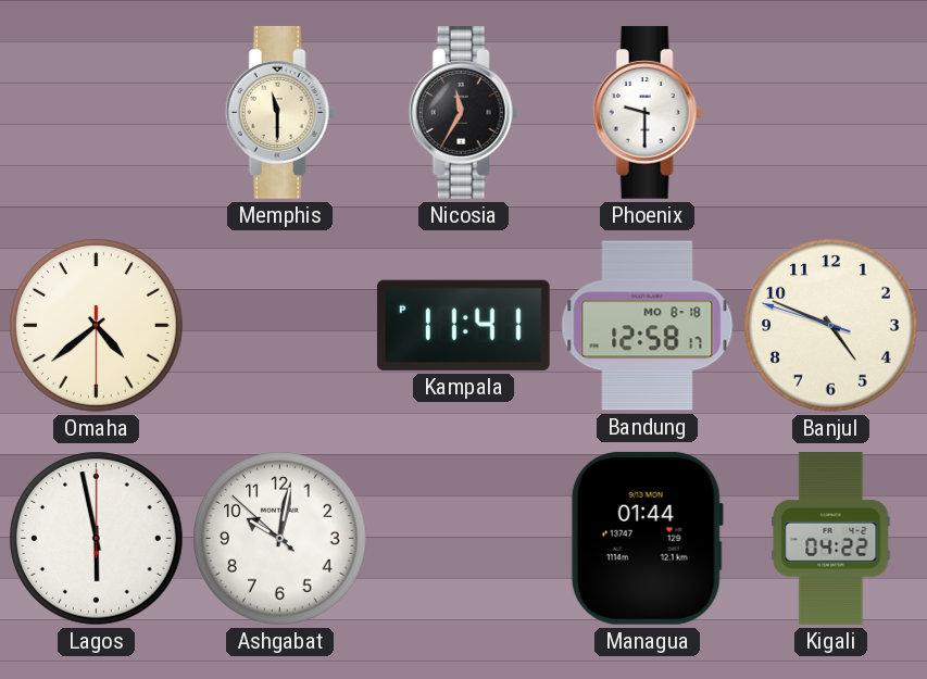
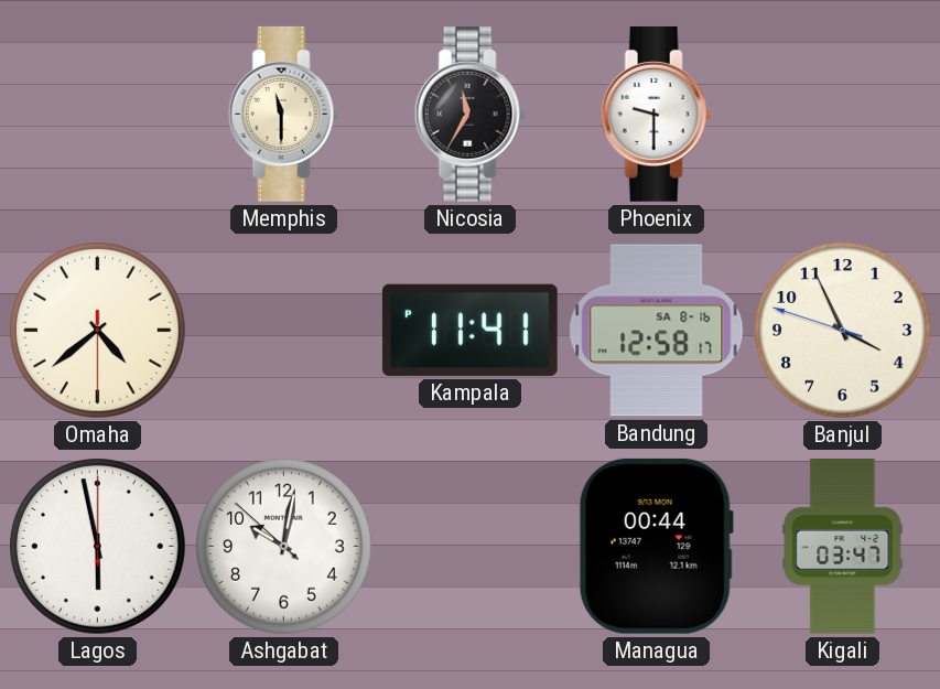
Bandung date: MO 8-18 -> SA 8-16
Banjul: 4:48 -> 3:55
Managua: 01:44 -> 00:44
Kigali: 04:22 -> 03:47
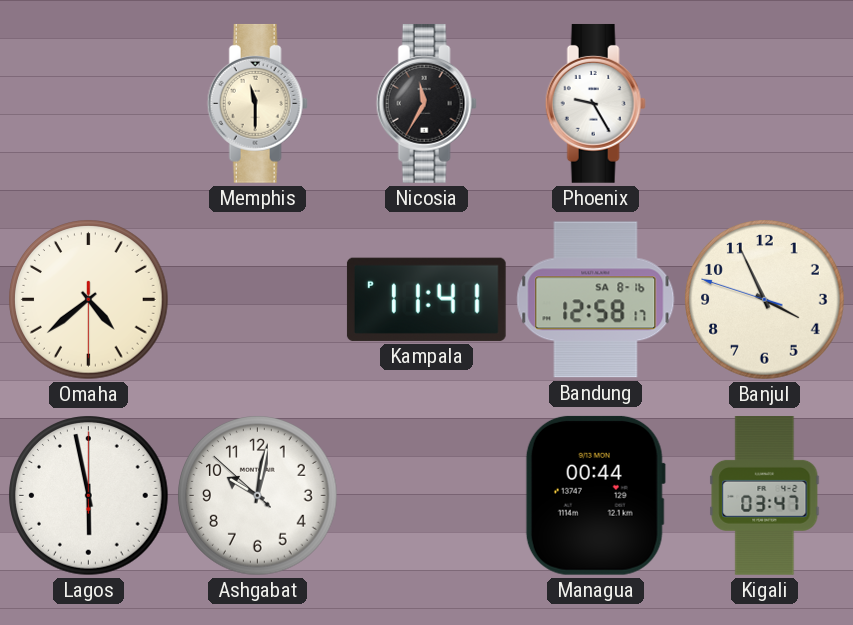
Phoenix: 9:30 -> 9:25
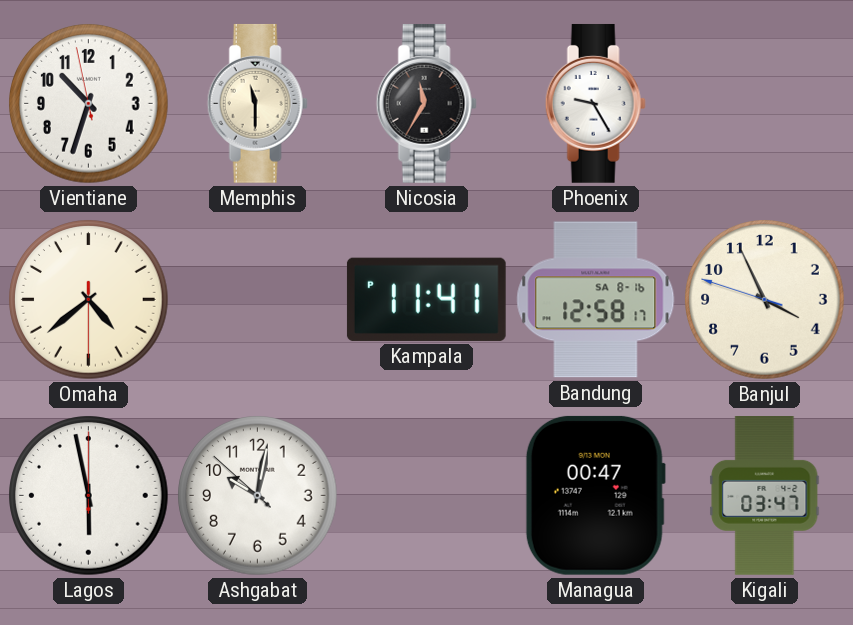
Vientiane: none -> 10:32
Managua: 00:44 -> 00:47
